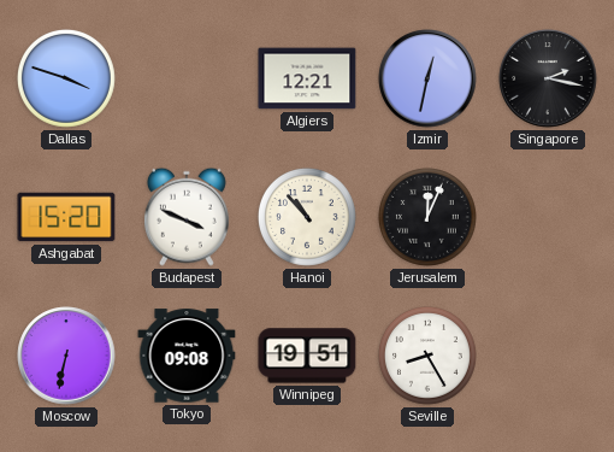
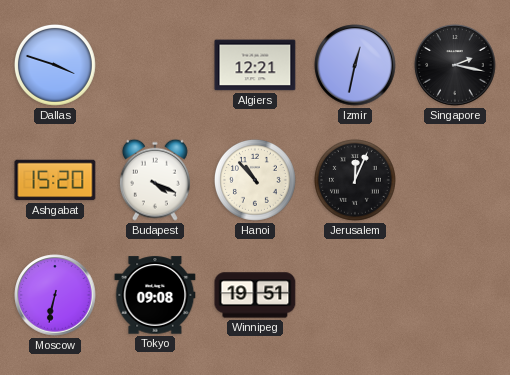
Budapest: 3:49 -> 4:19
Seville: 8:25 -> none
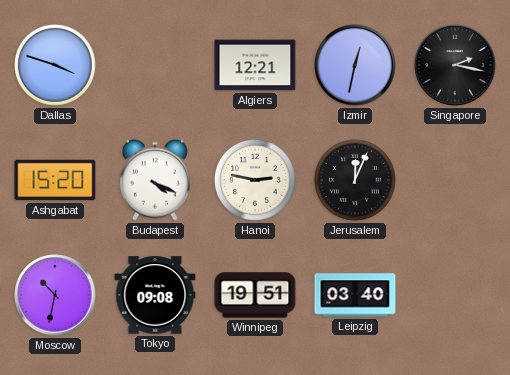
Hanoi: 10:53 -> 2:47
Moscow: 6:32 -> 10:32
Leipzig: none -> 03:40
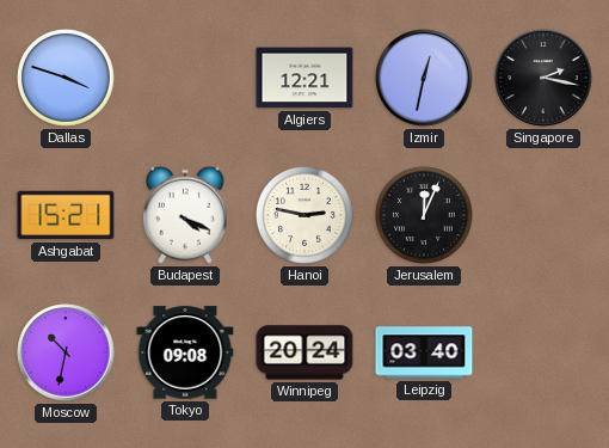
Ashgabat: 15:20 -> 15:21
Winnipeg: 19:51 -> 20:24
